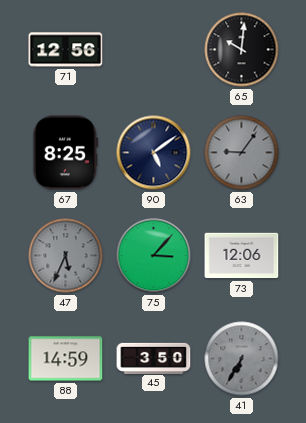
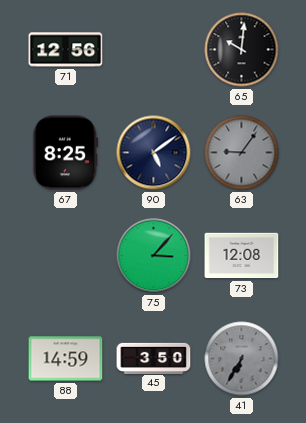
47: 5:34 -> none
73: 12:06 -> 12:08
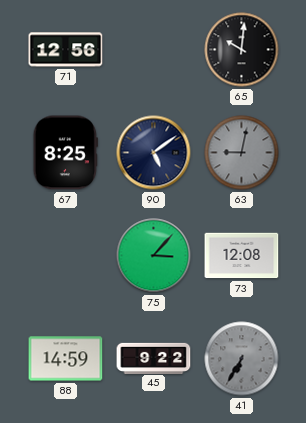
63: 9:06 -> 9:02
45: 3:50 -> 9:22
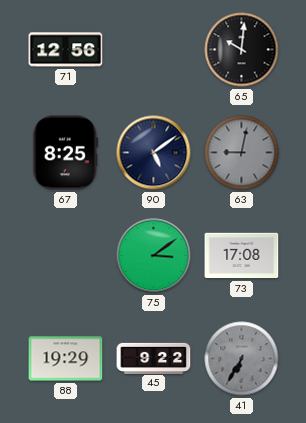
75: 3:07 -> 3:09
73: 12:08 -> 17:08
88: 14:59 -> 19:29
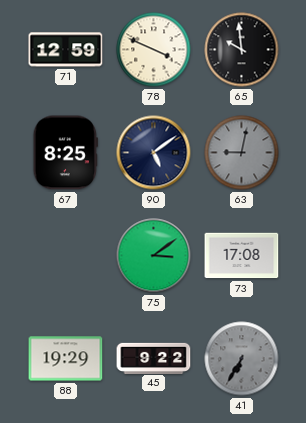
71: 12:56 -> 12:59
78: none -> 3:49
65: 10:01 -> 9:59
